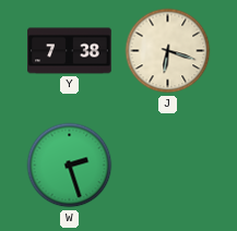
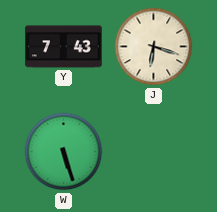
Y: 7:38 -> 7:43
W: 2:27 -> 5:27
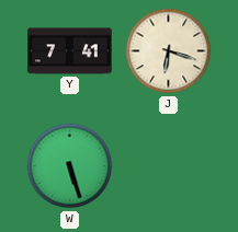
Y: 7:43 -> 7:41
